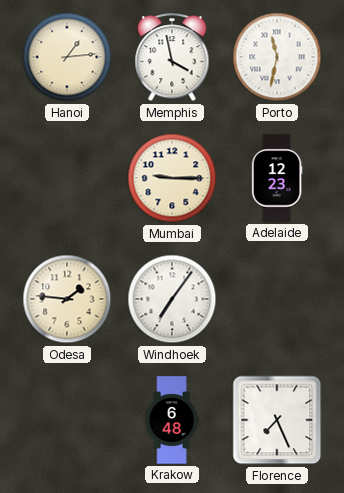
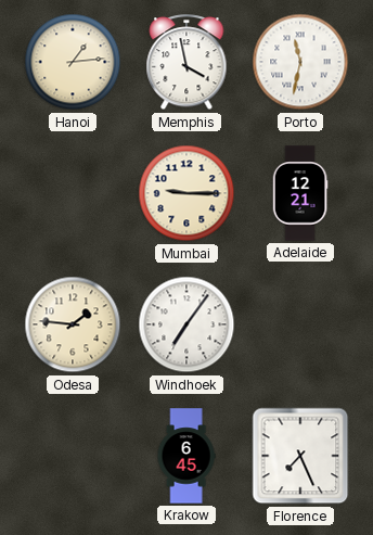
Adelaide: 12:23 -> 12:21
Krakow: 6:48 -> 6:45
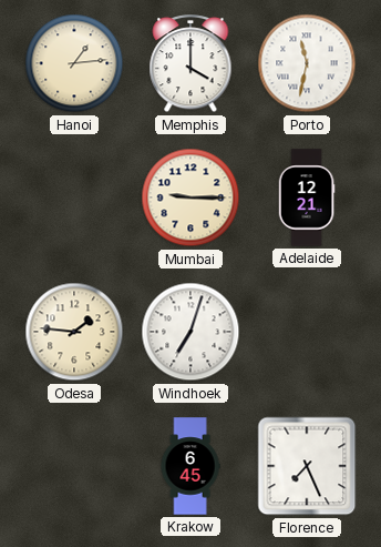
Memphis: 3:58 -> 4:00
Windhoek: 7:06 -> 7:03
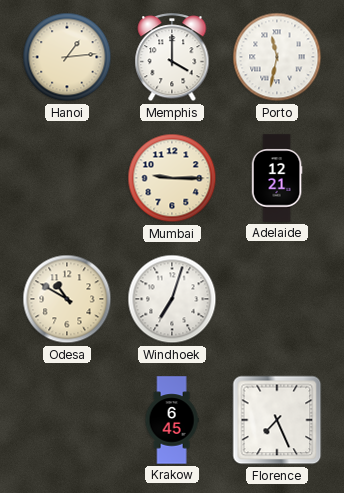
Odesa: 1:46 -> 10:50
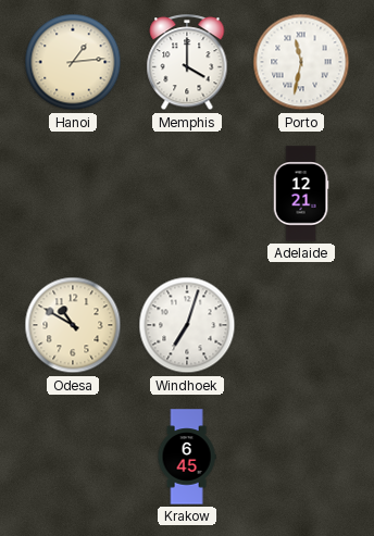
Mumbai: 9:15 -> none
Florence: 7:26 -> none
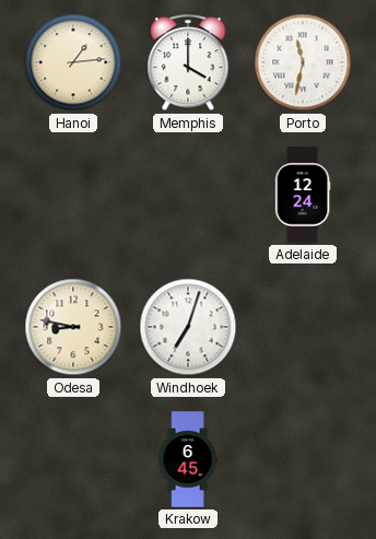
Adelaide: 12:21 -> 12:24
Odesa: 10:50 -> 8:47
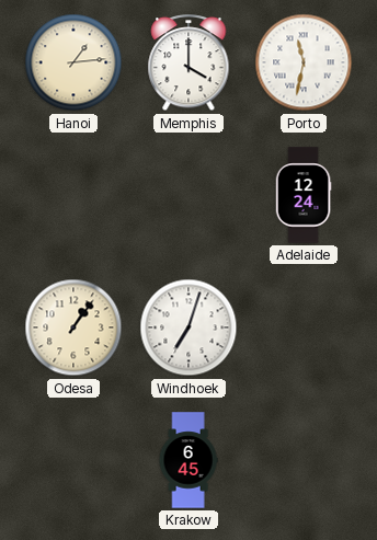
Odesa: 8:47 -> 1:06
